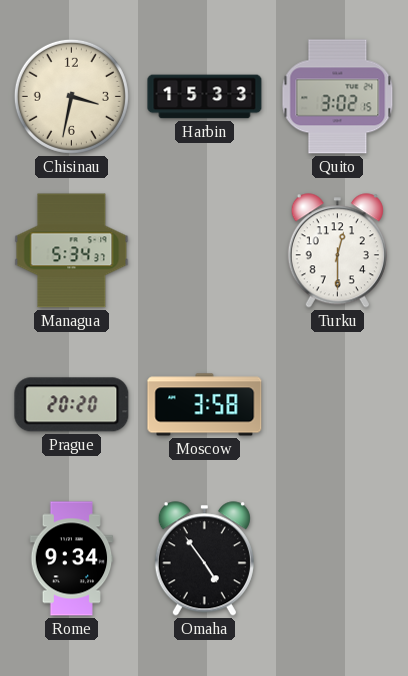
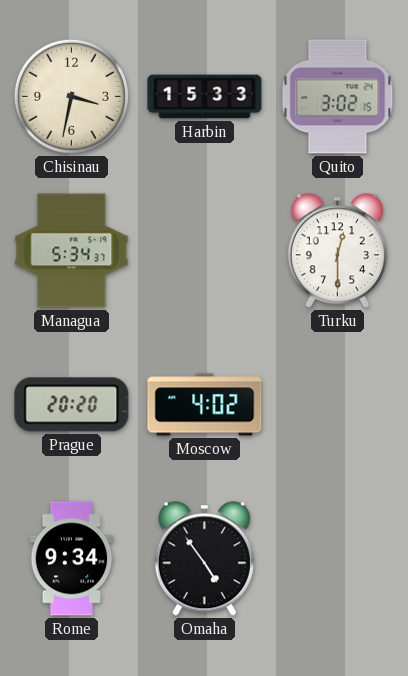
Moscow: 3:58 -> 4:02
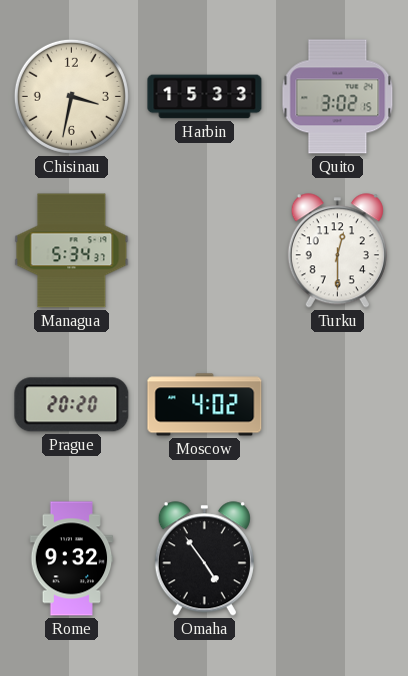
Rome: 9:34 -> 9:32
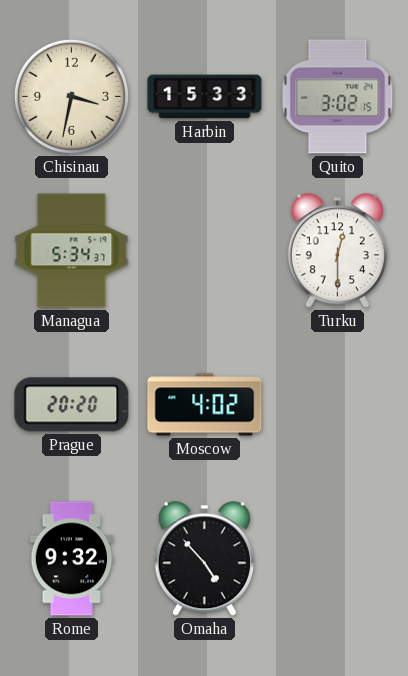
Omaha: 4:54 -> 4:53
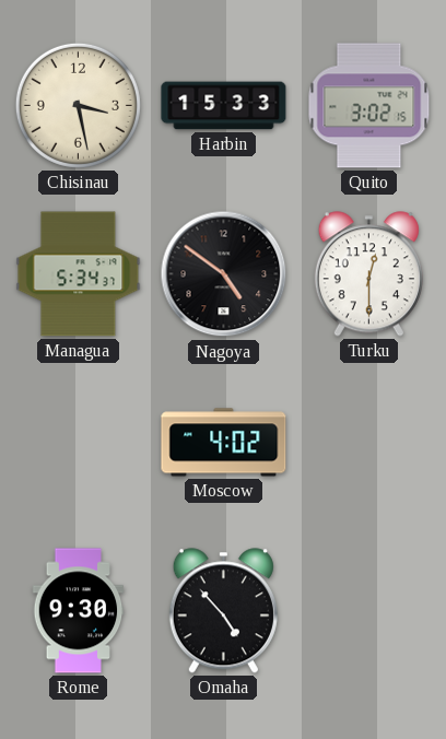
Chisinau: 3:32 -> 3:28
Nagoya: none -> 4:51
Prague: 20:20 -> none
Rome: 9:32 -> 9:30
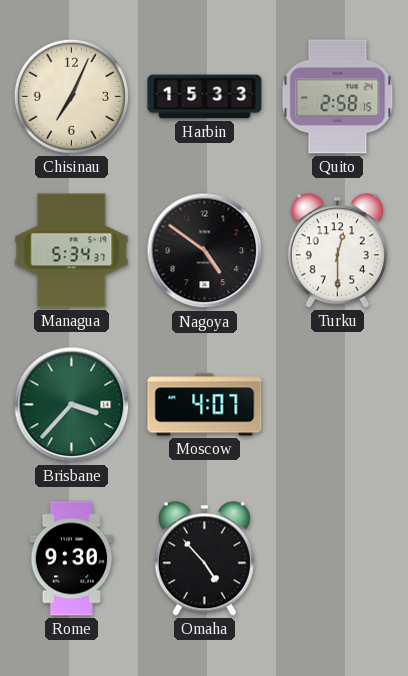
Chisinau: 3:28 -> 7:04
Quito: 3:02 -> 2:58
Brisbane: none -> 3:37
Moscow: 4:02 -> 4:07
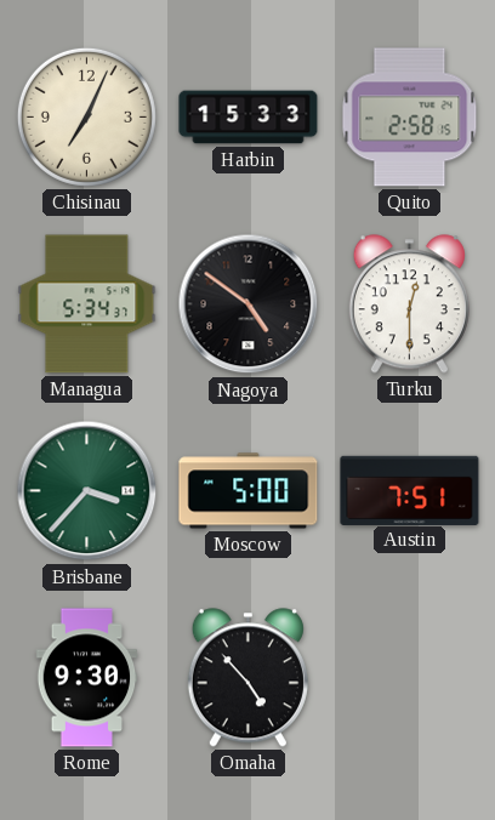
Moscow: 4:07 -> 5:00
Austin: none -> 7:51
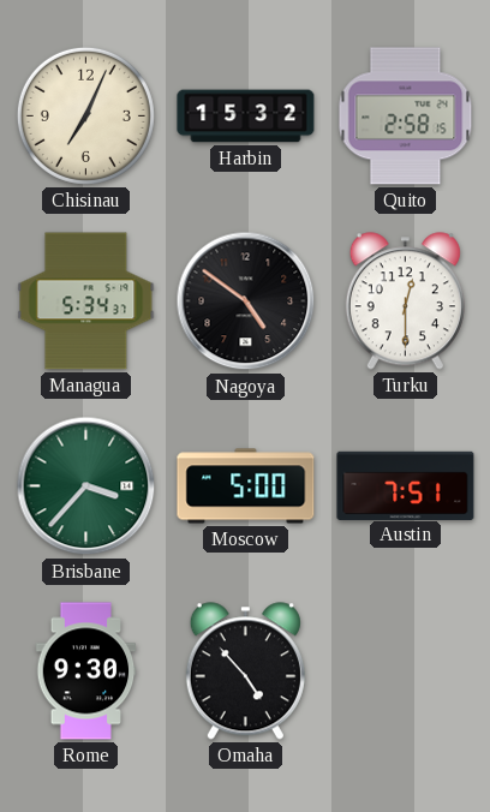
Harbin: 15:33 -> 15:32
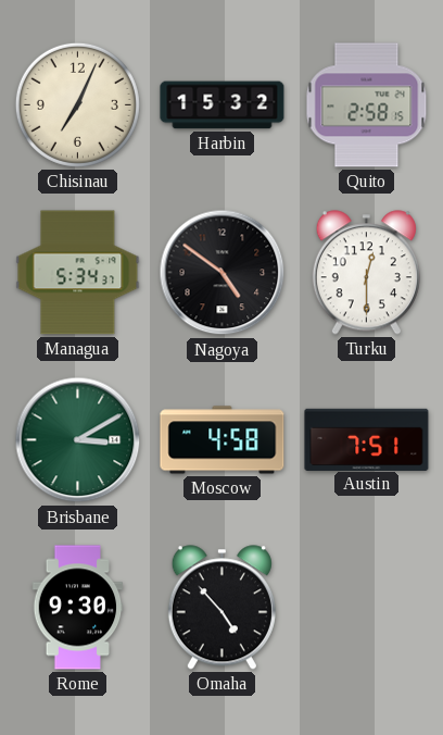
Brisbane: 3:37 -> 3:10
Moscow: 5:00 -> 4:58
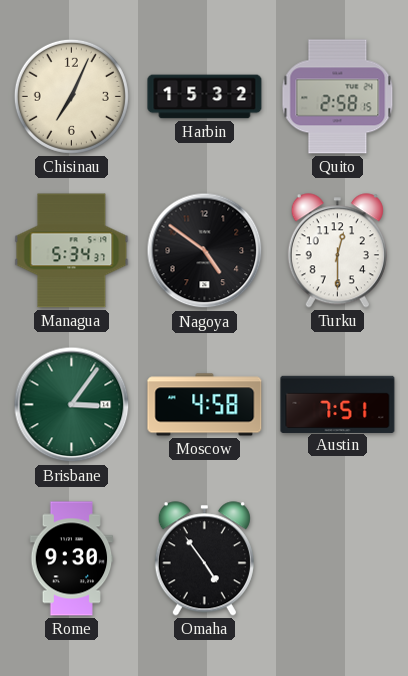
Brisbane: 3:10 -> 3:06
Omaha: 4:53 -> 4:54
